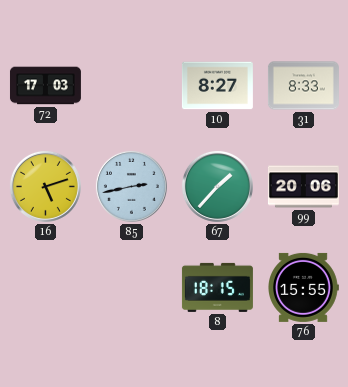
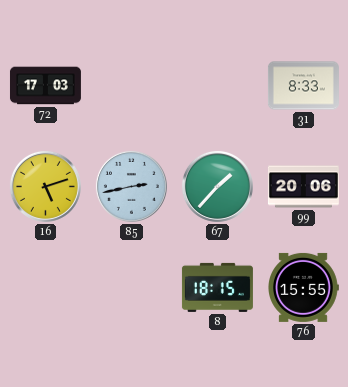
10: 8:27 -> none
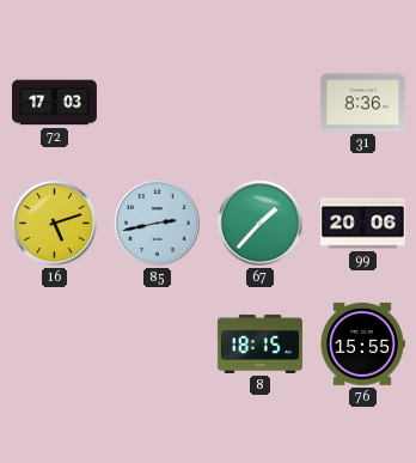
31: 8:33 -> 8:36
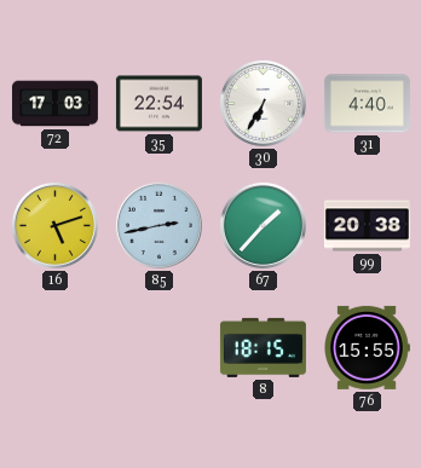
35: none -> 22:54
30: none -> 6:35
31: 8:36 -> 4:40
99: 20:06 -> 20:38
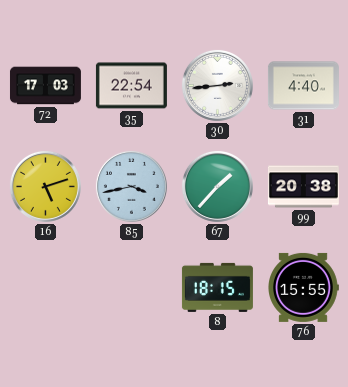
30: 6:35 -> 2:44
85: 2:43 -> 3:43
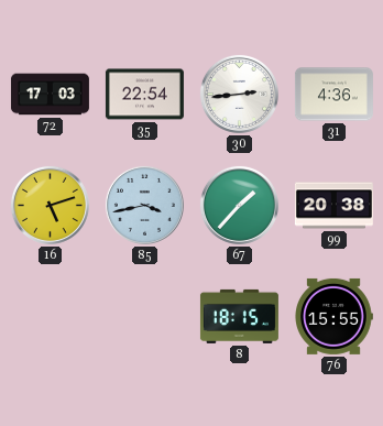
31: 4:40 -> 4:36
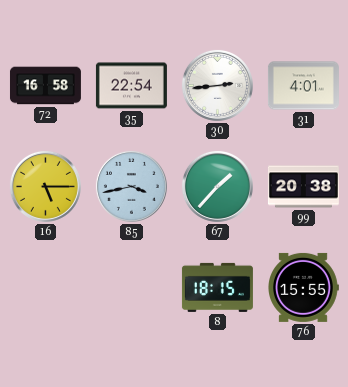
72: 17:03 -> 16:58
31: 4:36 -> 4:01
16: 5:12 -> 5:15
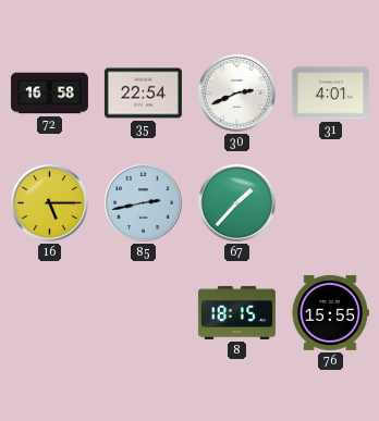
30: 2:44 -> 2:41
85: 3:43 -> 2:43
99: 20:38 -> none
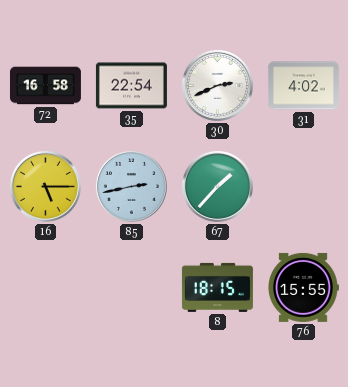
31: 4:01 -> 4:02
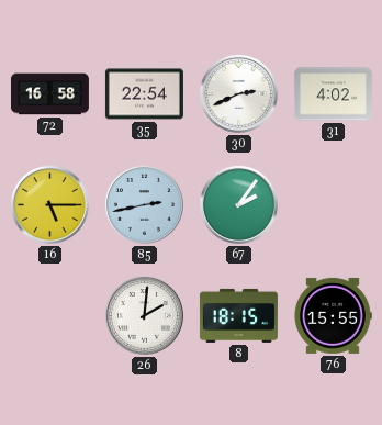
67: 1:37 -> 2:06
26: none -> 2:01
